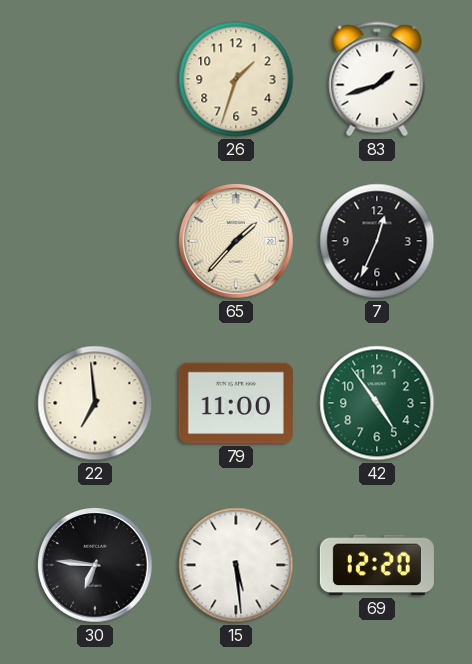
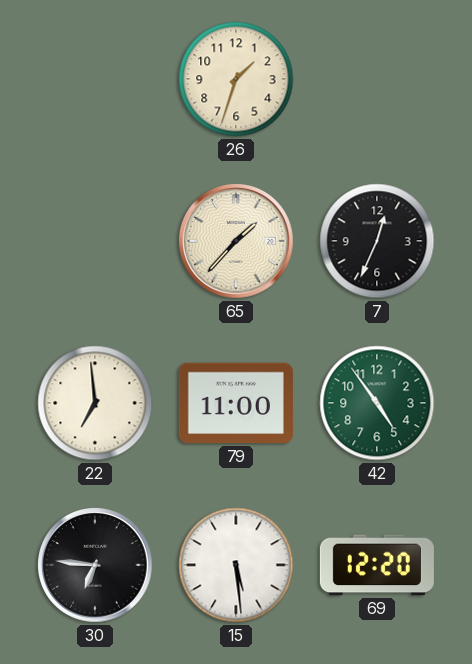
83: 1:42 -> none
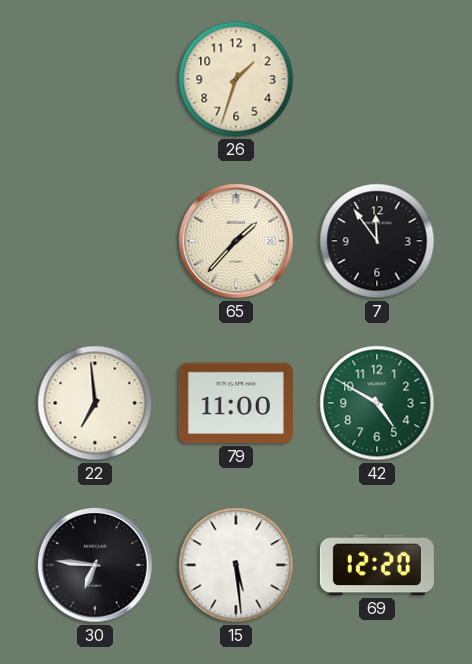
7: 12:34 -> 11:54
42: 4:54 -> 4:50
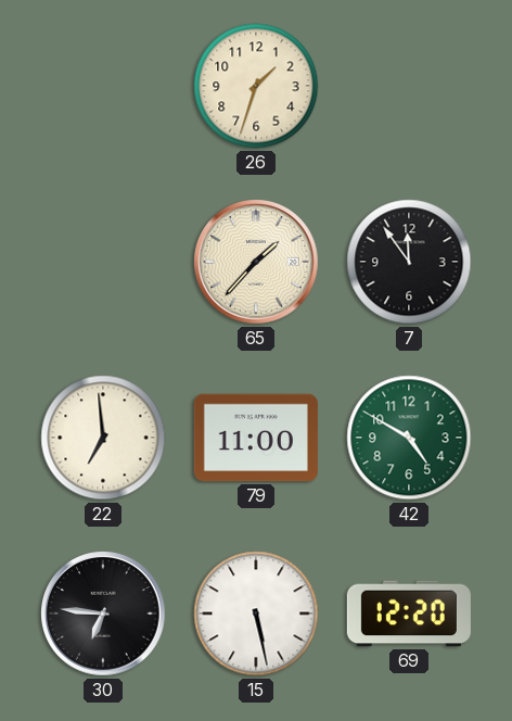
15: 5:29 -> 5:28
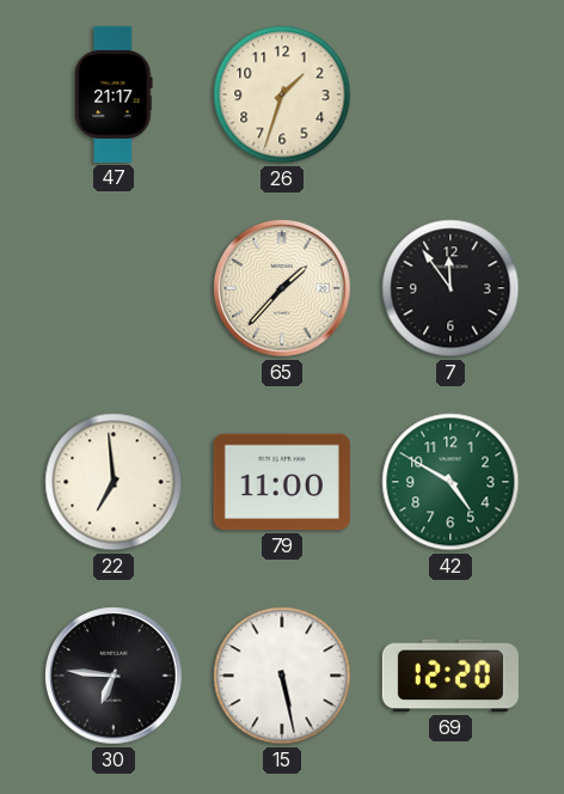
47: none -> 21:17
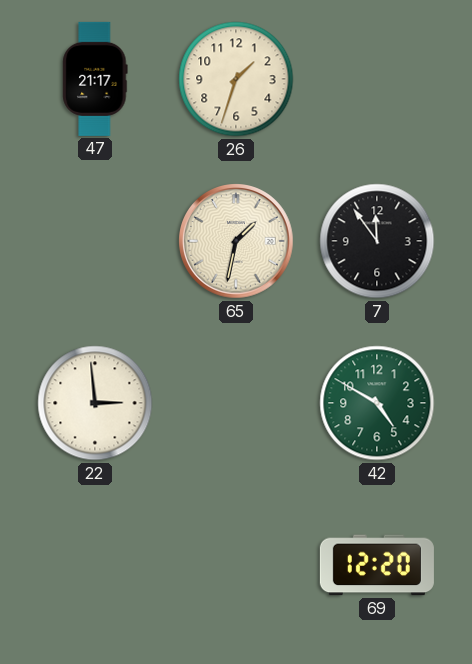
65: 1:37 -> 1:32
22: 6:59 -> 2:59
79: 11:00 -> none
30: 6:46 -> none
15: 5:28 -> none
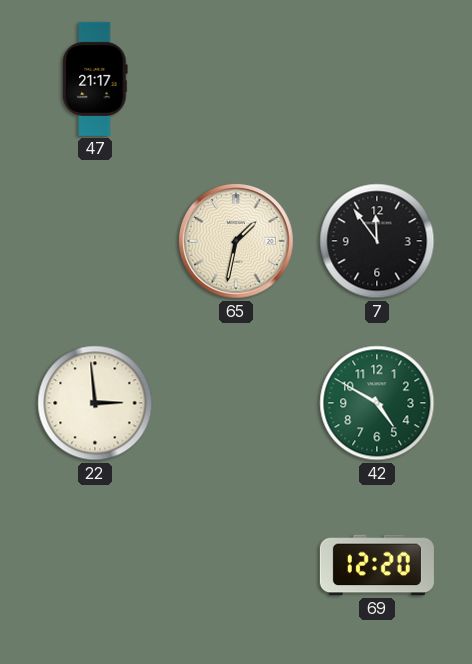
26: 1:33 -> none
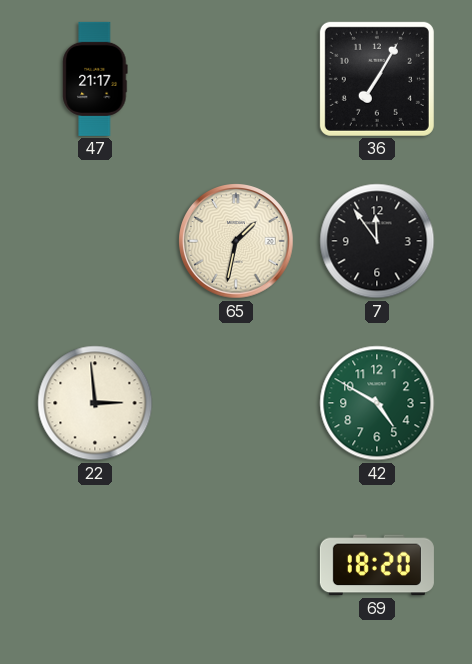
36: none -> 7:05
69: 12:20 -> 18:20
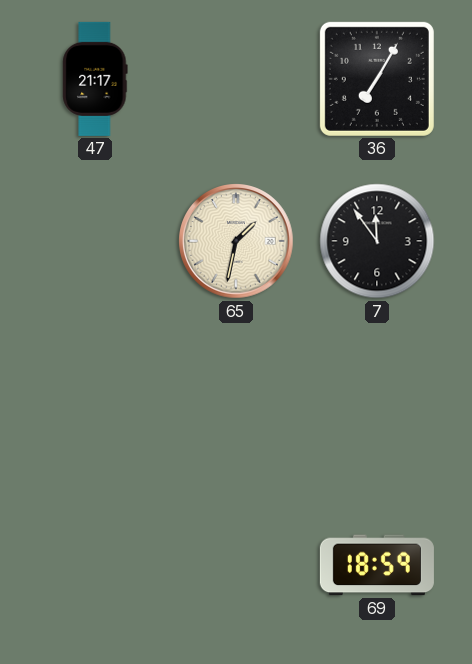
22: 2:59 -> none
42: 4:50 -> none
69: 18:20 -> 18:59
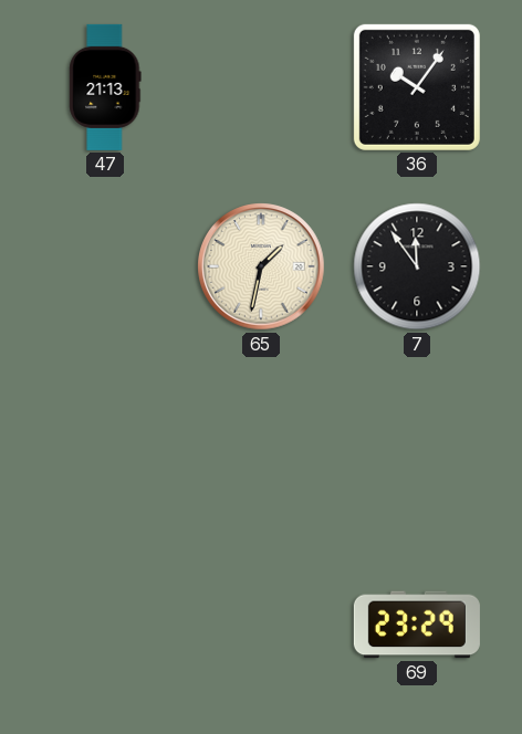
47: 21:17 -> 21:13
36: 7:05 -> 10:06
69: 18:59 -> 23:29
